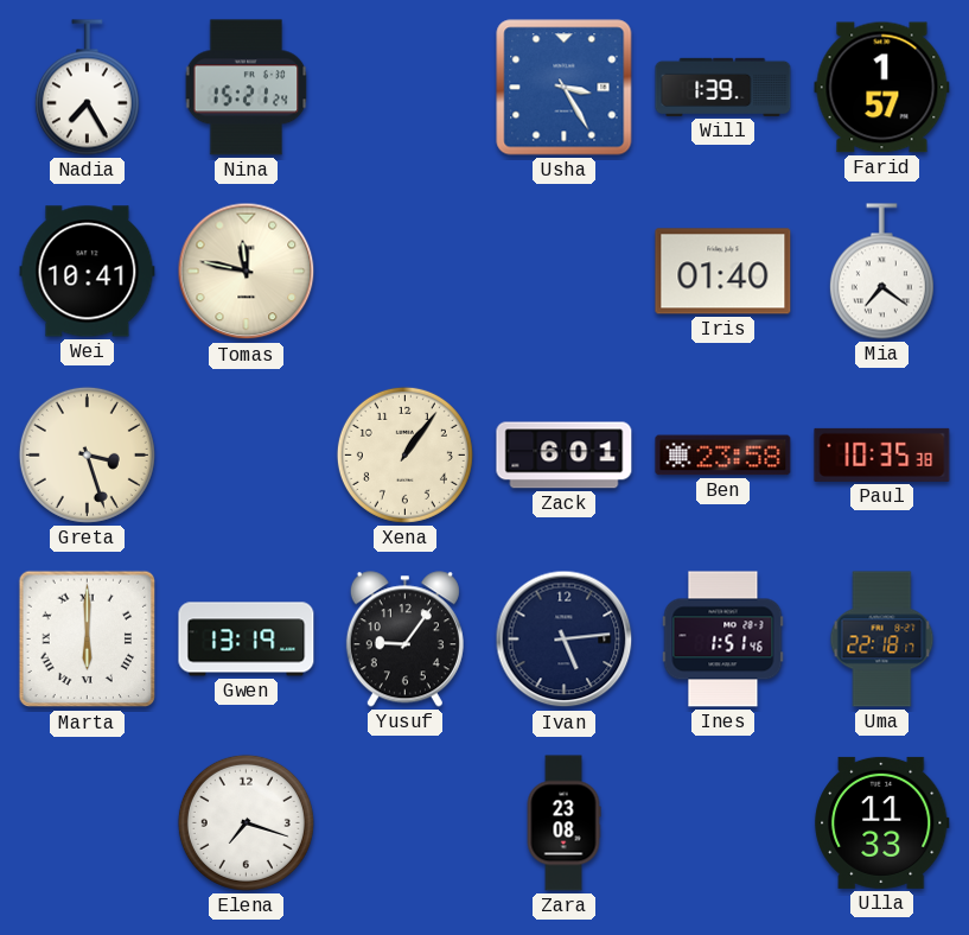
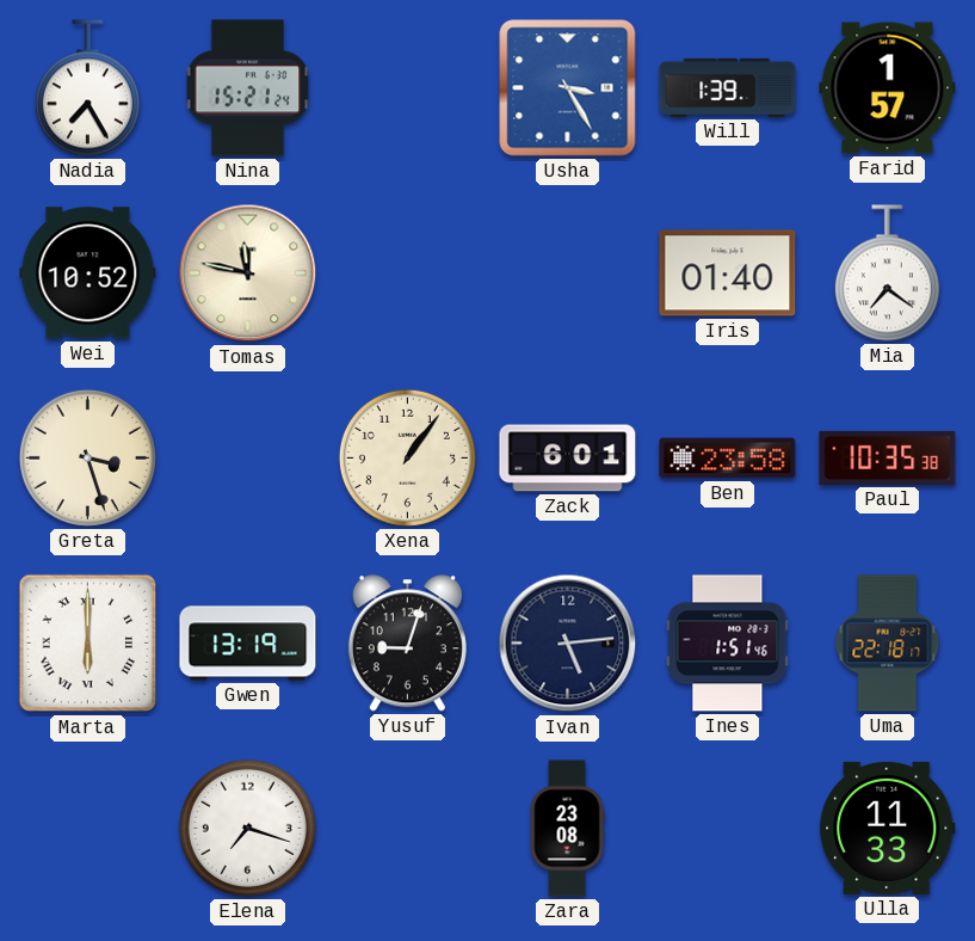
Wei: 10:41 -> 10:52
Yusuf: 9:06 -> 9:03
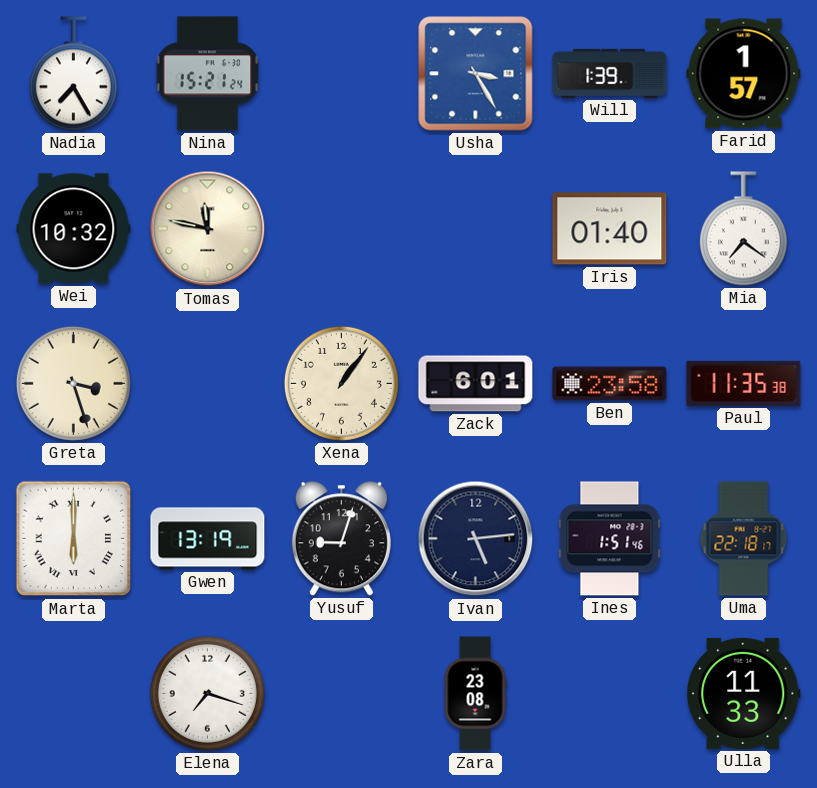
Wei: 10:52 -> 10:32
Paul: 10:35 -> 11:35
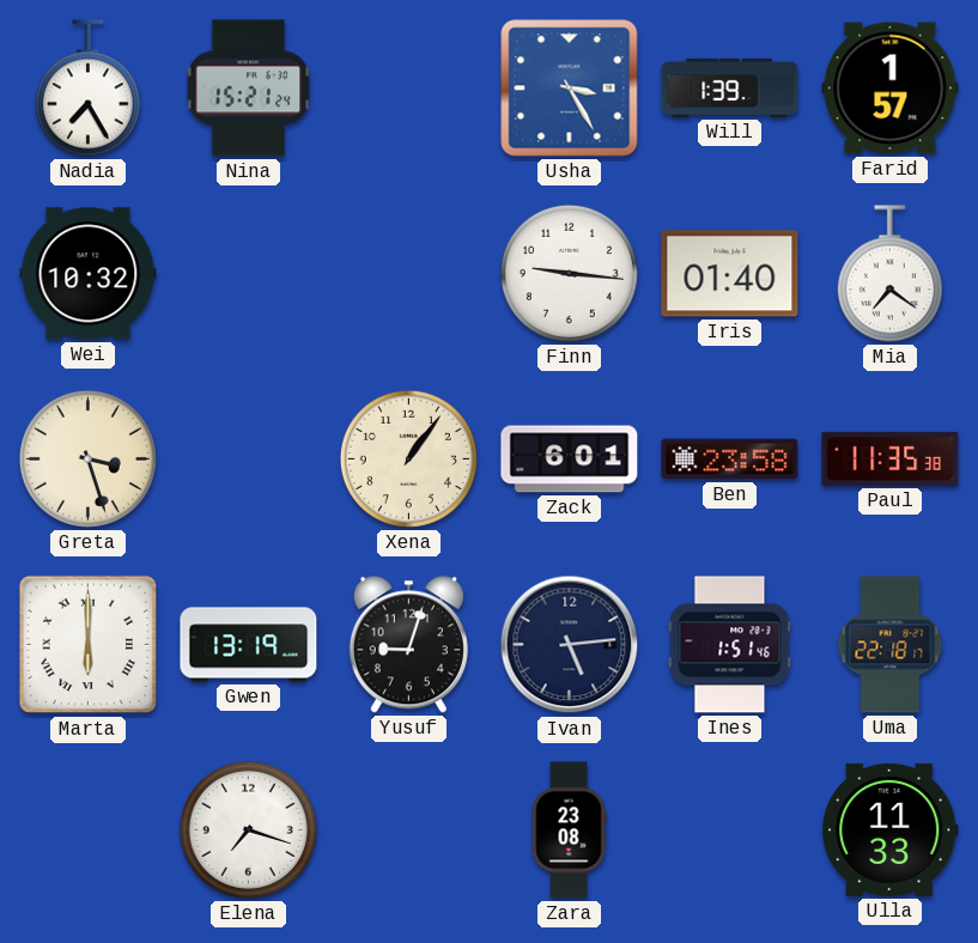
Tomas: 11:47 -> none
Finn: none -> 9:16
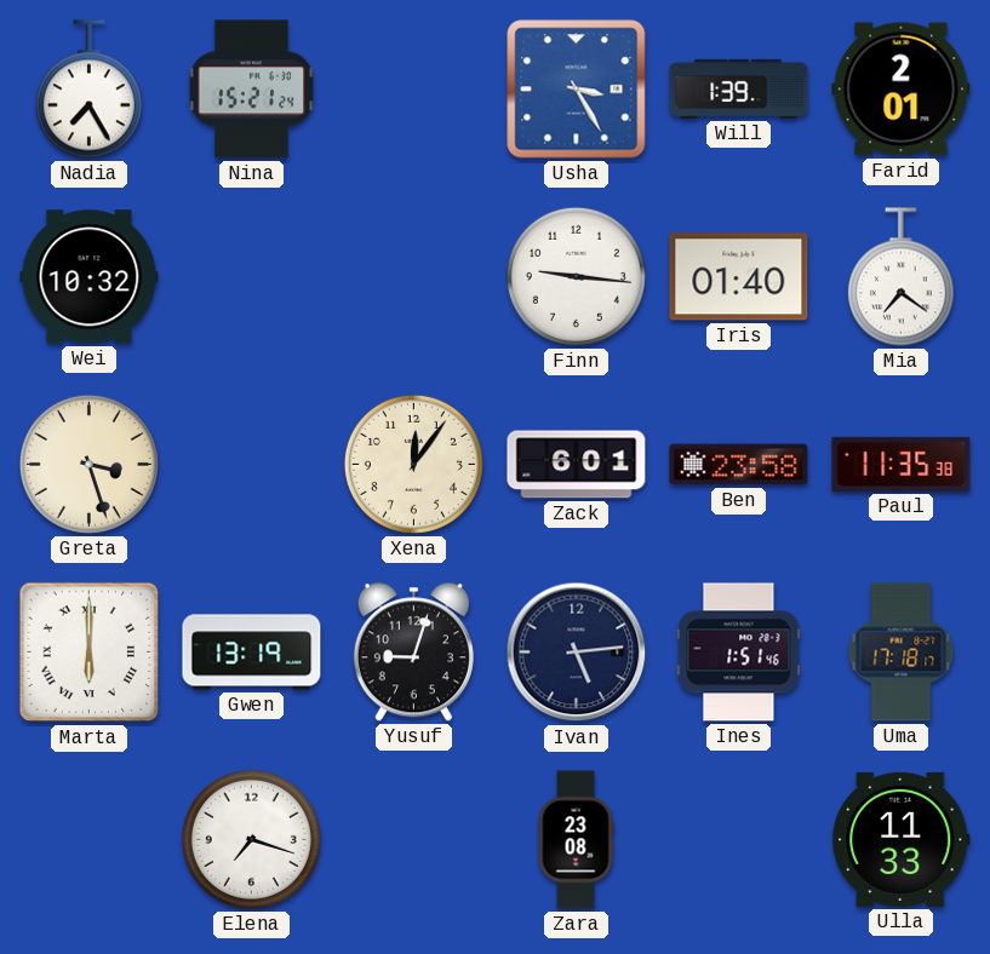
Farid: 1:57 -> 2:01
Xena: 1:06 -> 12:06
Uma: 22:18 -> 17:18
